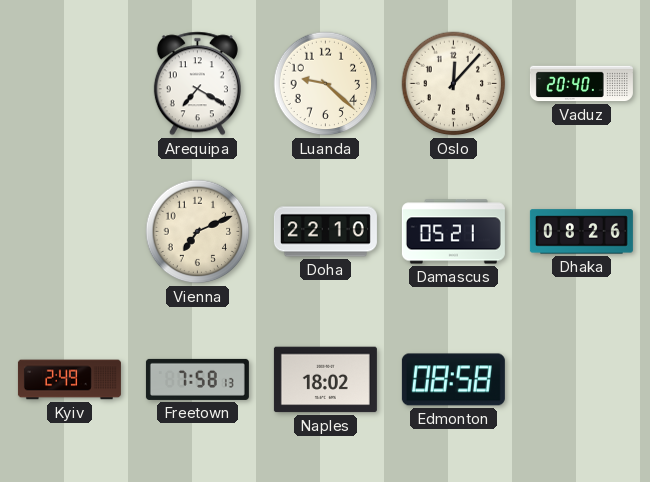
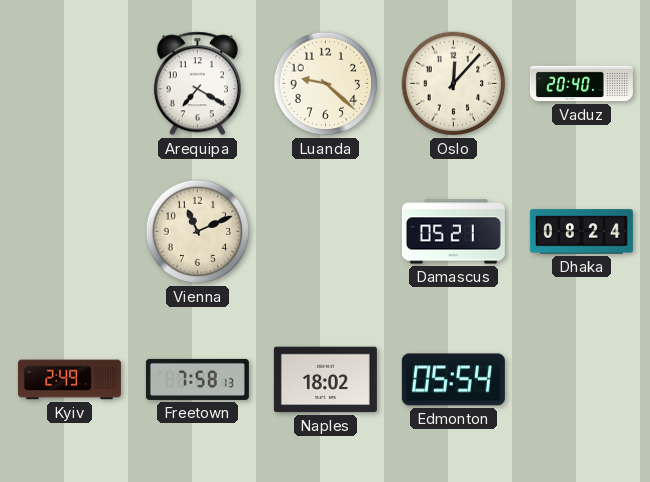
Vienna: 7:11 -> 11:11
Doha: 22:10 -> none
Dhaka: 08:26 -> 08:24
Edmonton: 08:58 -> 05:54
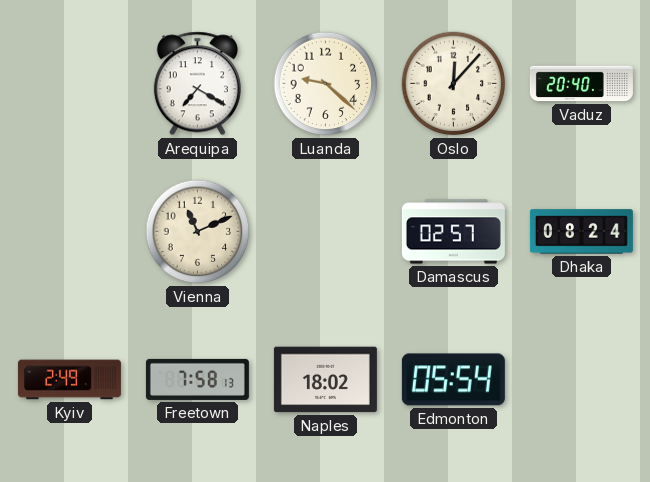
Damascus: 05:21 -> 02:57
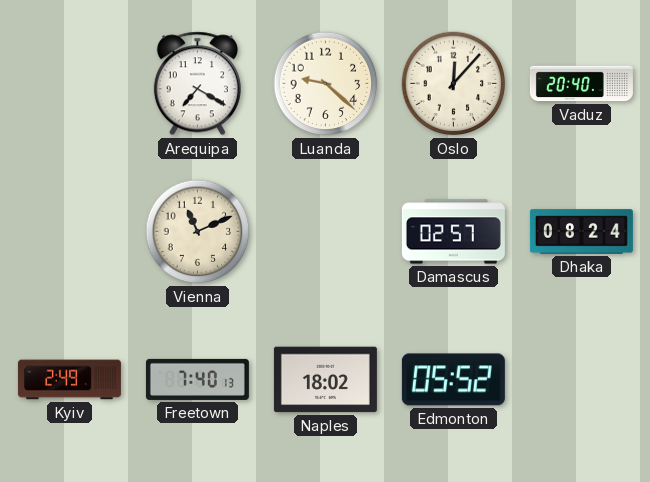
Freetown: 7:58 -> 7:40
Edmonton: 05:54 -> 05:52
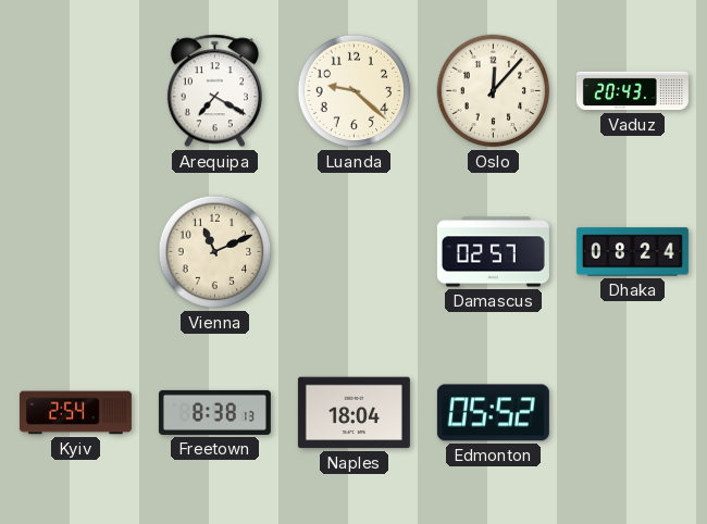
Vaduz: 20:40 -> 20:43
Kyiv: 2:49 -> 2:54
Freetown: 7:40 -> 8:38
Naples: 18:02 -> 18:04
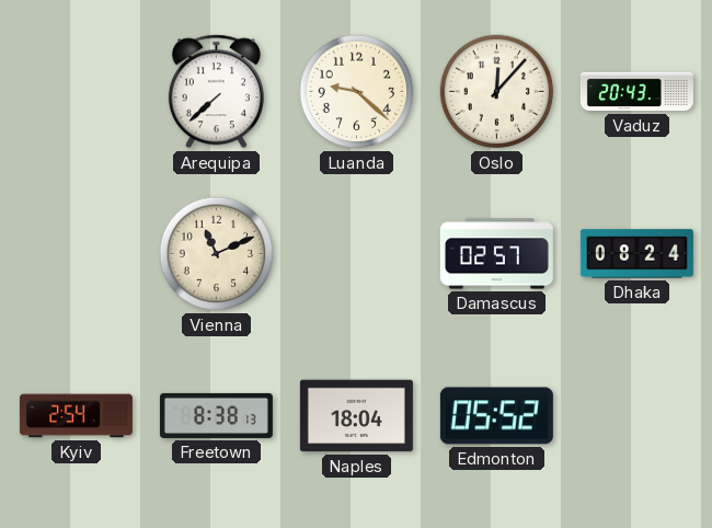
Arequipa: 7:20 -> 7:38
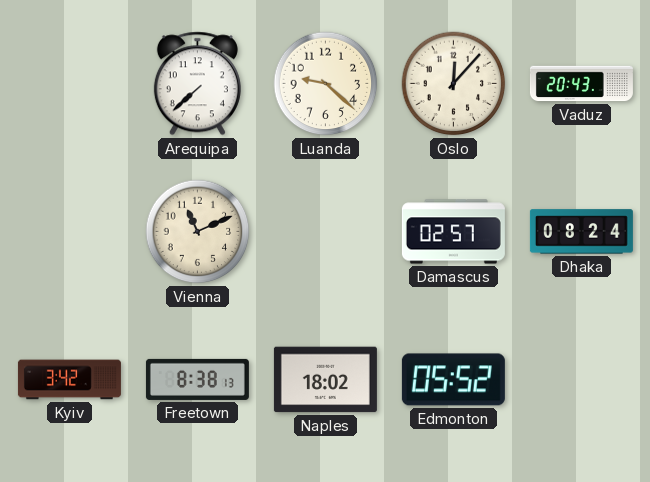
Kyiv: 2:54 -> 3:42
Naples: 18:04 -> 18:02
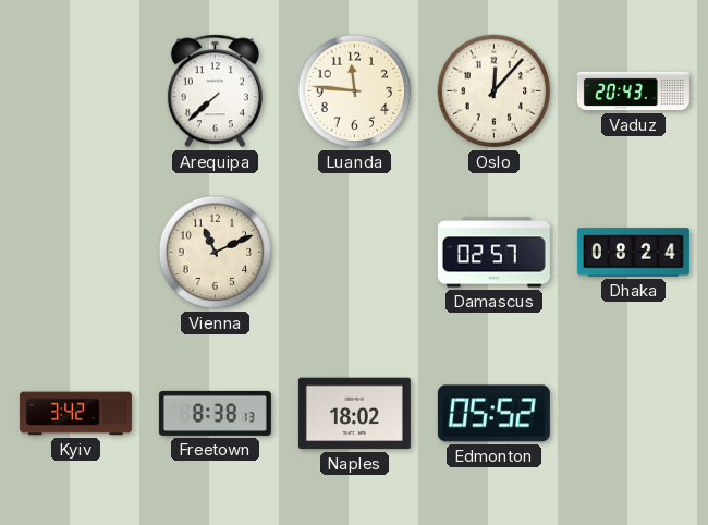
Luanda: 9:22 -> 11:46
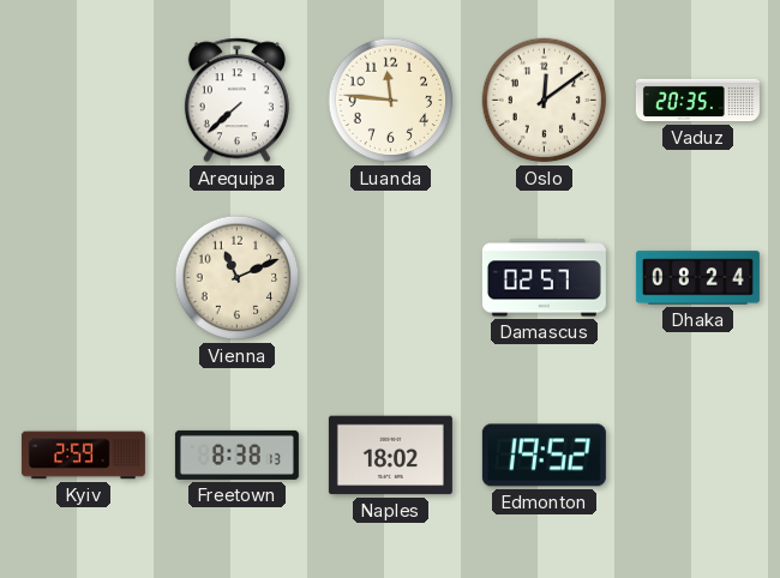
Oslo: 12:07 -> 12:09
Vaduz: 20:43 -> 20:35
Kyiv: 3:42 -> 2:59
Edmonton: 05:52 -> 19:52
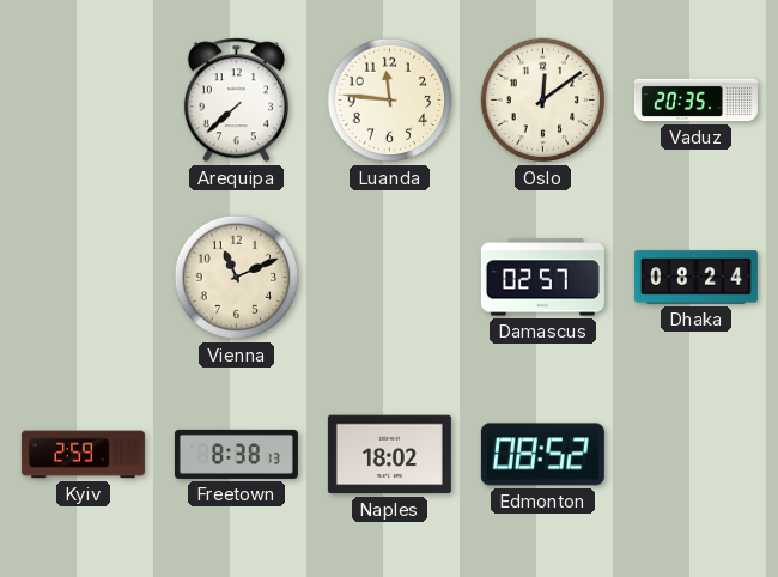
Edmonton: 19:52 -> 08:52
